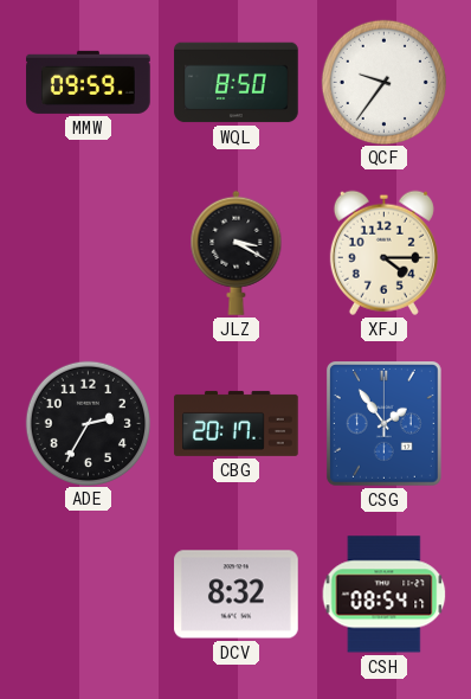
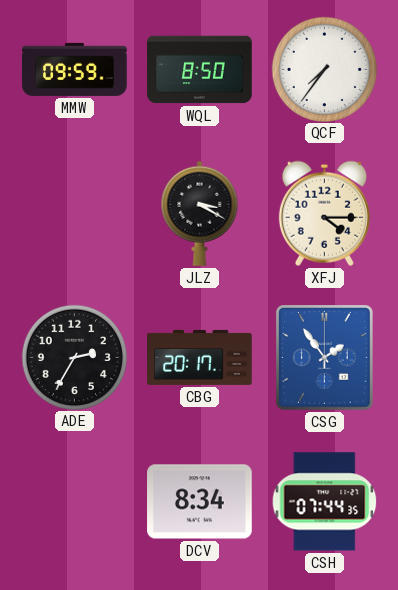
QCF: 9:36 -> 7:36
DCV: 8:32 -> 8:34
CSH: 08:54 -> 07:44
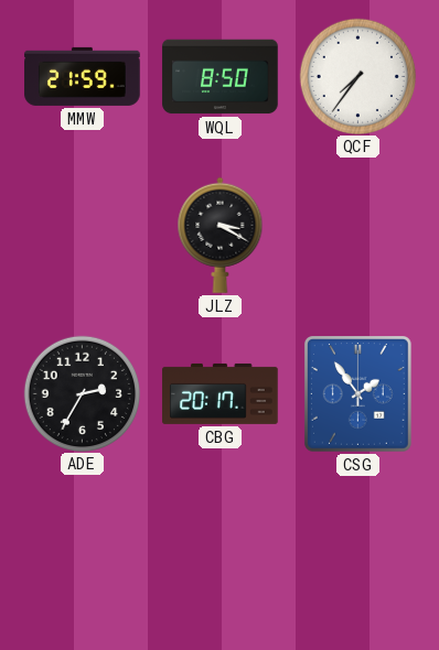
MMW: 09:59 -> 21:59
XFJ: 4:15 -> none
DCV: 8:34 -> none
CSH: 07:44 -> none
